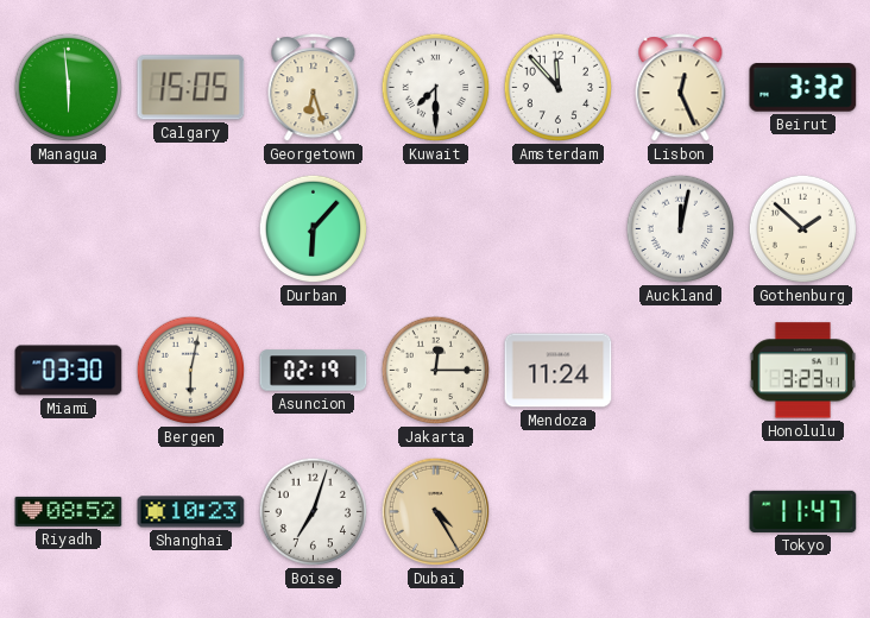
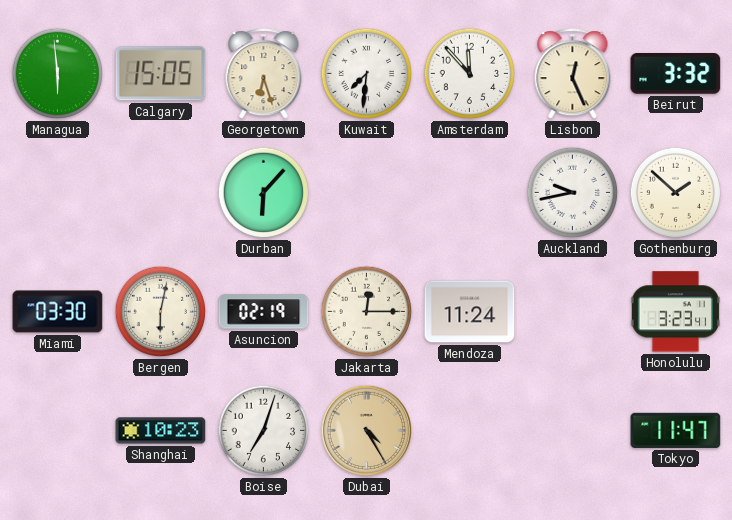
Kuwait: 7:30 -> 7:31
Auckland: 12:02 -> 9:43
Riyadh: 08:52 -> none
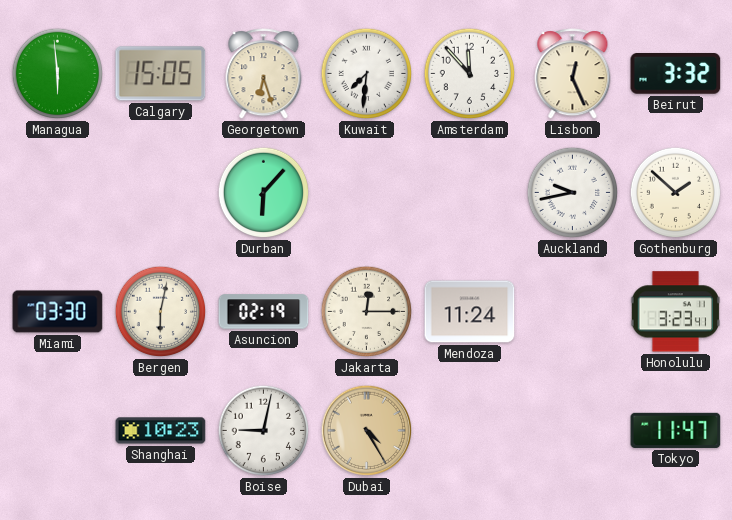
Boise: 7:03 -> 9:02
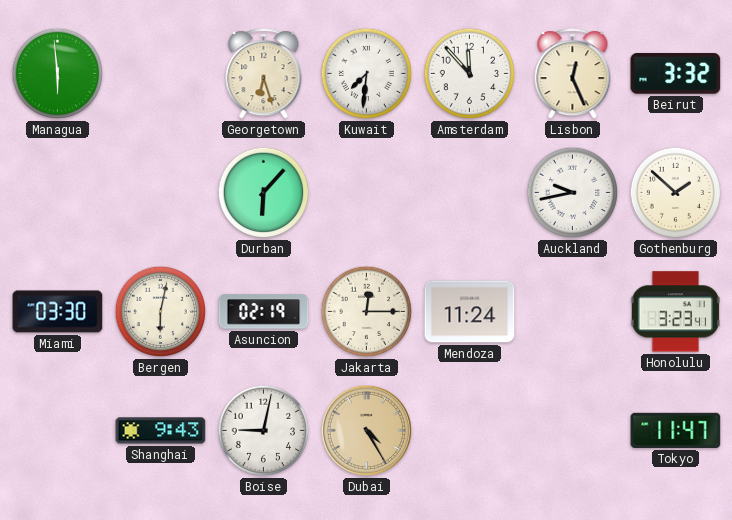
Calgary: 15:05 -> none
Shanghai: 10:23 -> 9:43
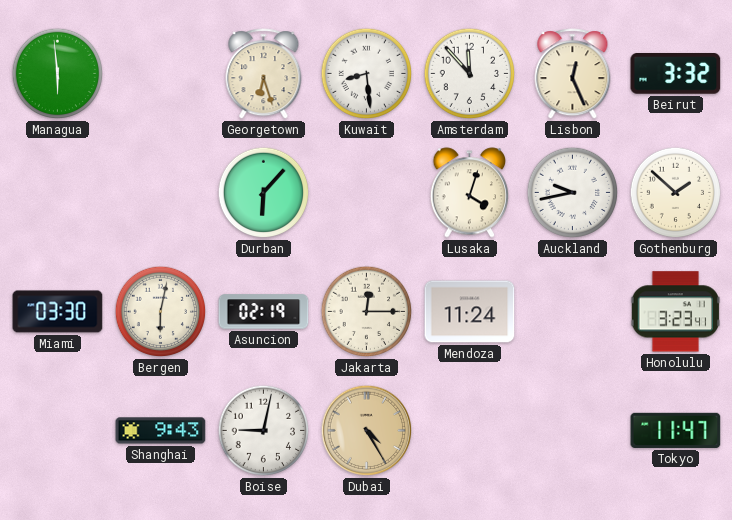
Kuwait: 7:31 -> 8:29
Lusaka: none -> 4:03
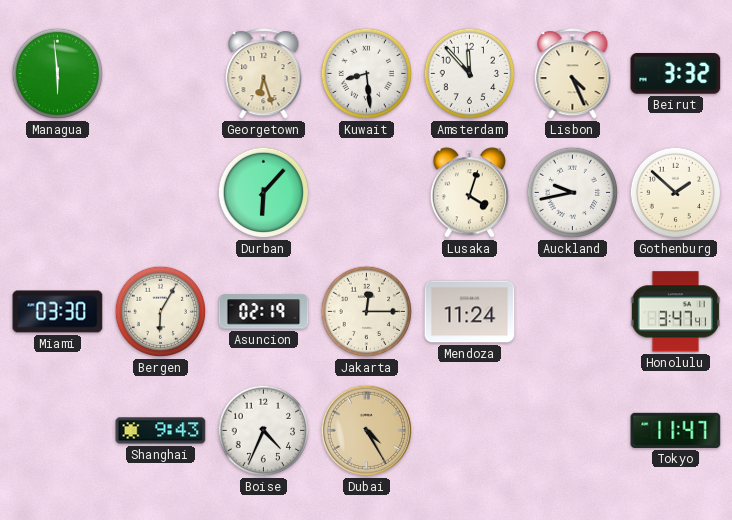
Lisbon: 12:26 -> 4:26
Bergen: 6:02 -> 6:05
Honolulu: 3:23 -> 3:47
Boise: 9:02 -> 4:34
